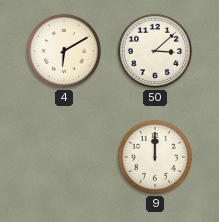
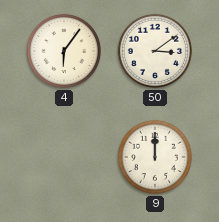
4: 6:10 -> 6:06
50: 3:08 -> 3:09
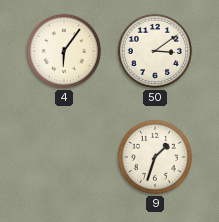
9: 12:00 -> 1:33
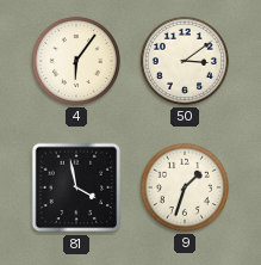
81: none -> 3:58
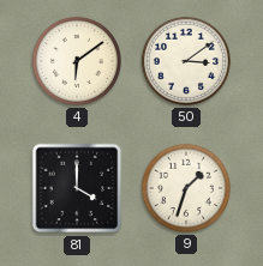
4: 6:06 -> 6:09
81: 3:58 -> 4:00
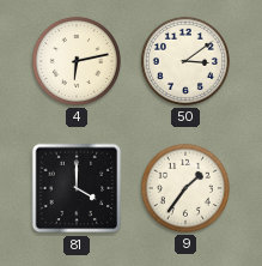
4: 6:09 -> 6:13
9: 1:33 -> 1:36
